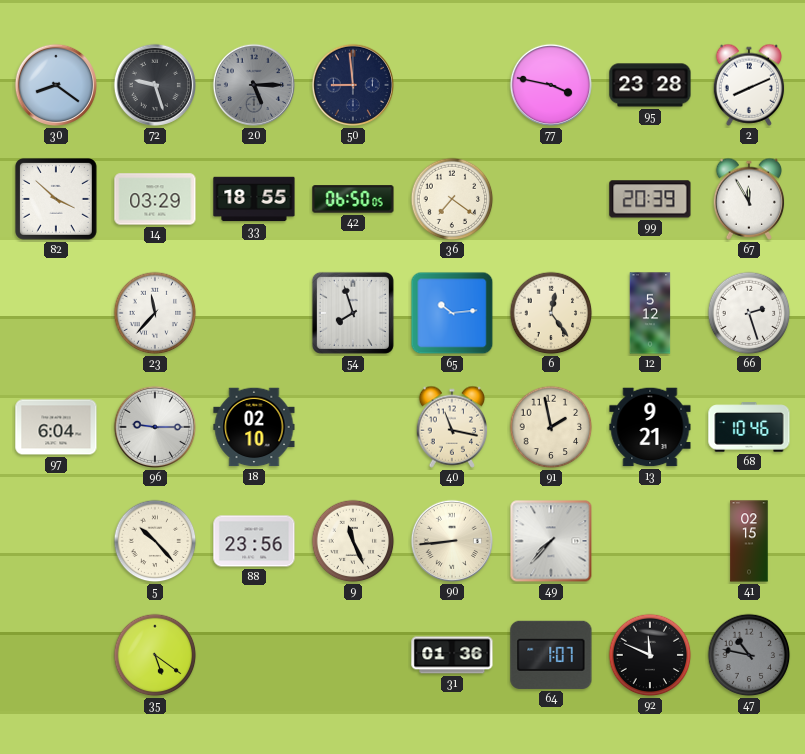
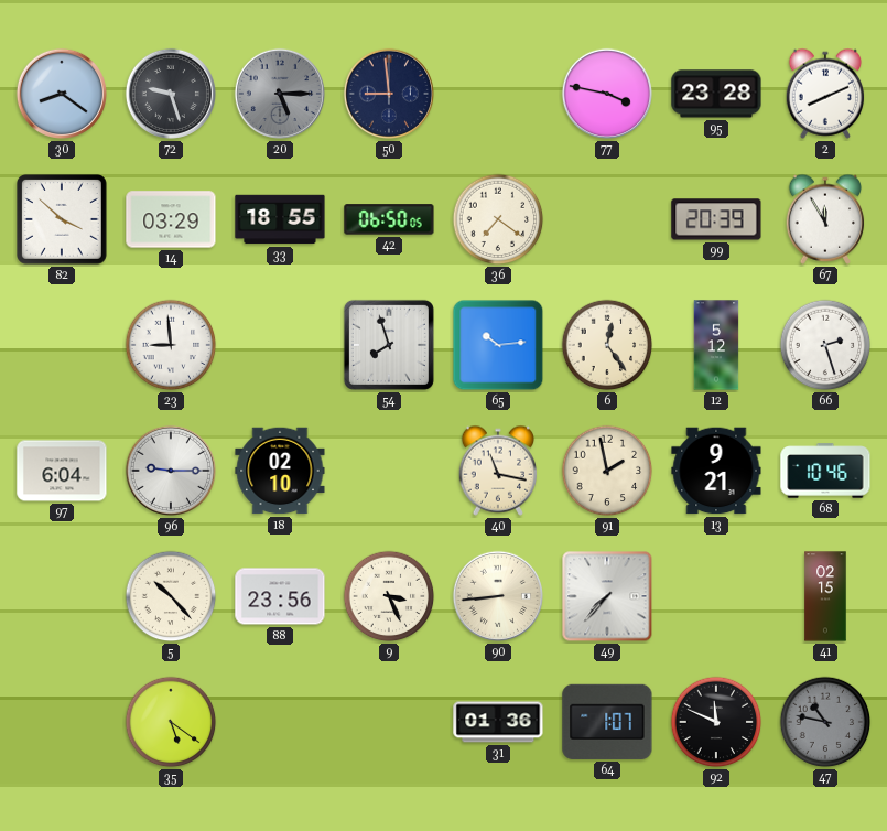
23: 11:37 -> 8:59
9: 11:26 -> 3:26
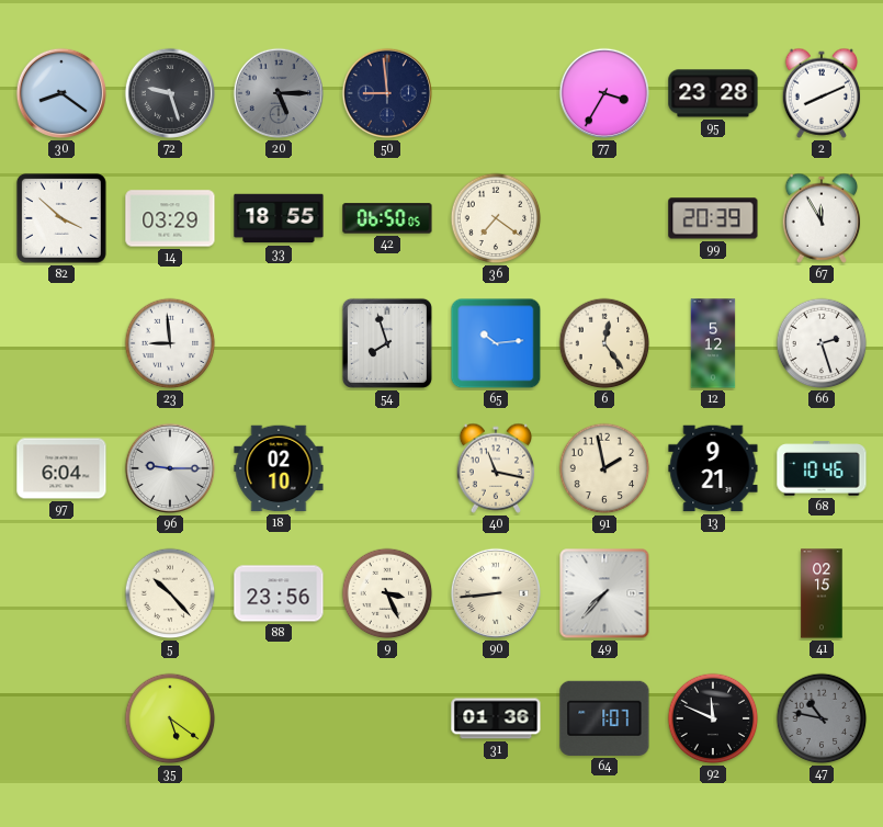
77: 3:47 -> 3:35
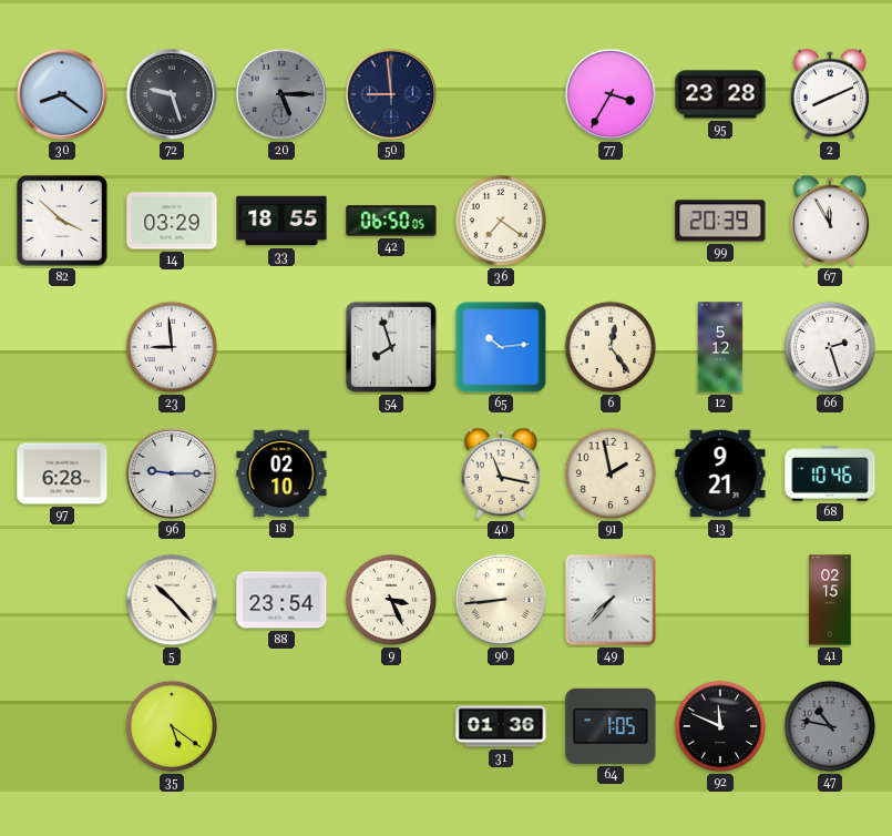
97: 6:04 -> 6:28
88: 23:56 -> 23:54
64: 1:07 -> 1:05
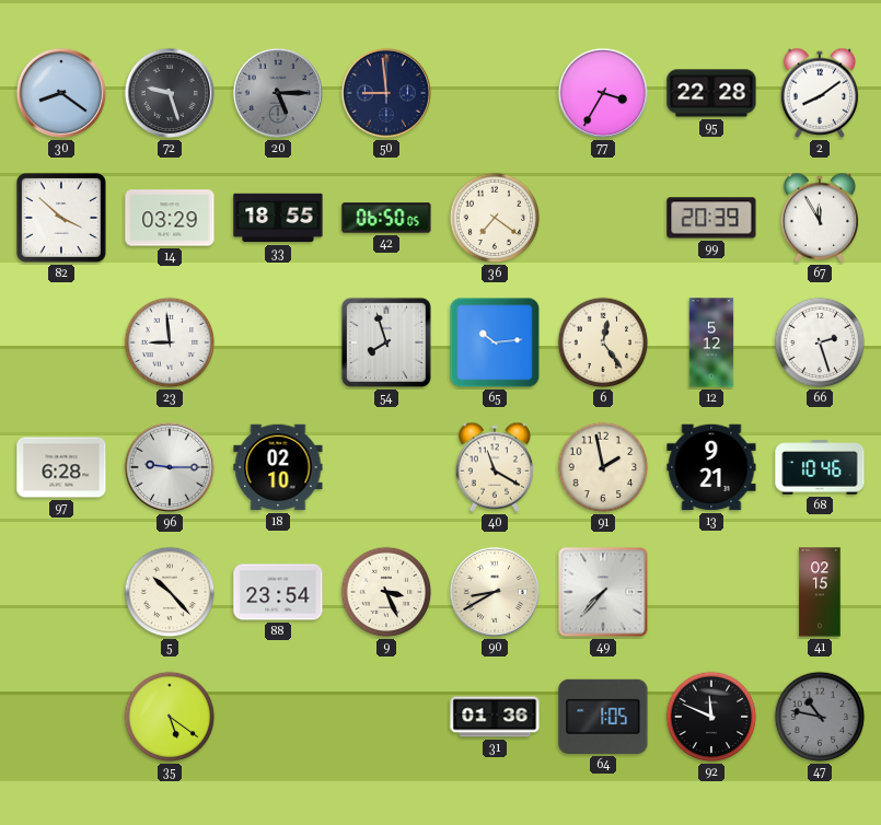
95: 23:28 -> 22:28
2: 8:11 -> 8:09
40: 11:17 -> 11:20
90: 8:44 -> 8:40
